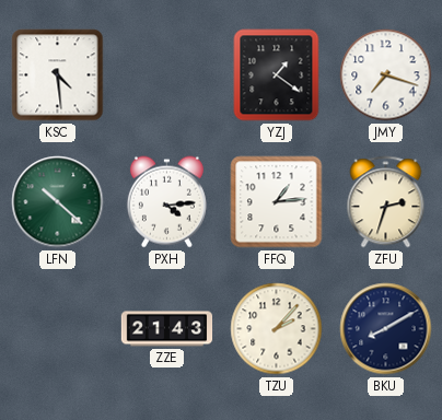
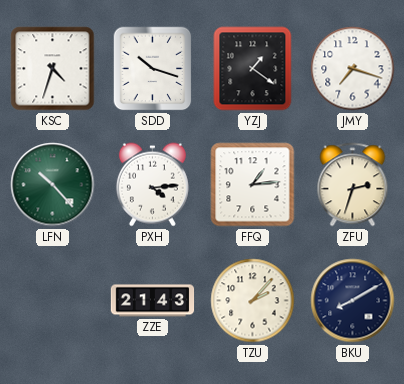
KSC: 4:29 -> 4:33
SDD: none -> 10:18
LFN: 10:22 -> 10:23
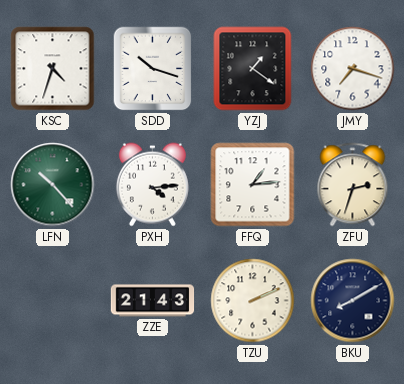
TZU: 2:07 -> 2:11
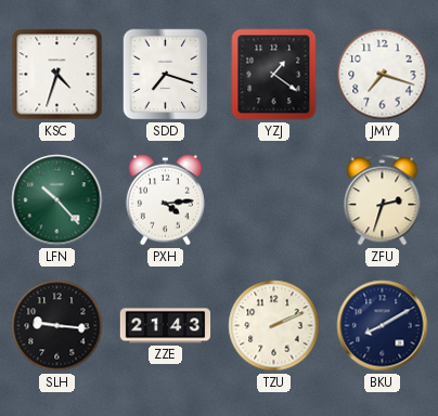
SDD: 10:18 -> 7:18
FFQ: 1:14 -> none
SLH: none -> 9:16
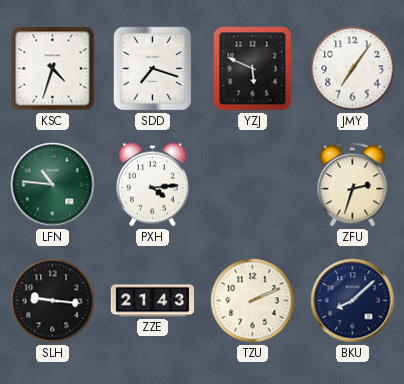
YZJ: 1:21 -> 5:49
JMY: 7:18 -> 7:06
LFN: 10:23 -> 10:46
BKU: 8:10 -> 8:08
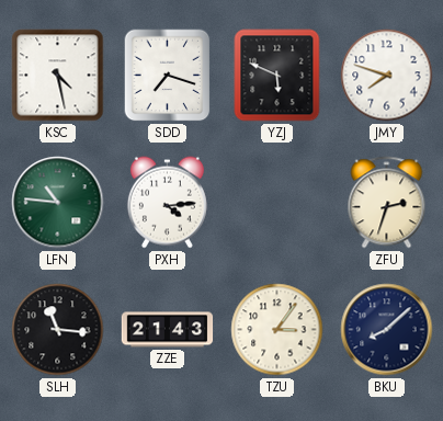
KSC: 4:33 -> 4:28
JMY: 7:06 -> 7:48
SLH: 9:16 -> 11:16
TZU: 2:11 -> 3:06
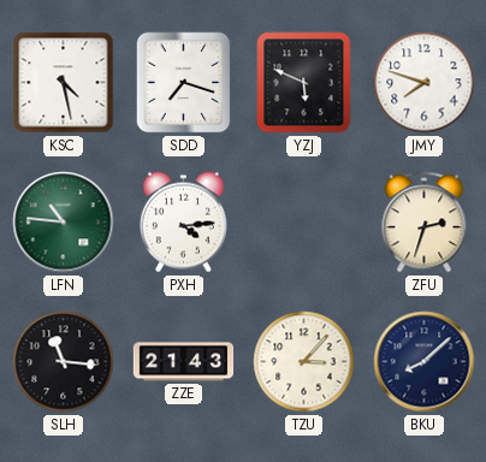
TZU: 3:06 -> 3:07
